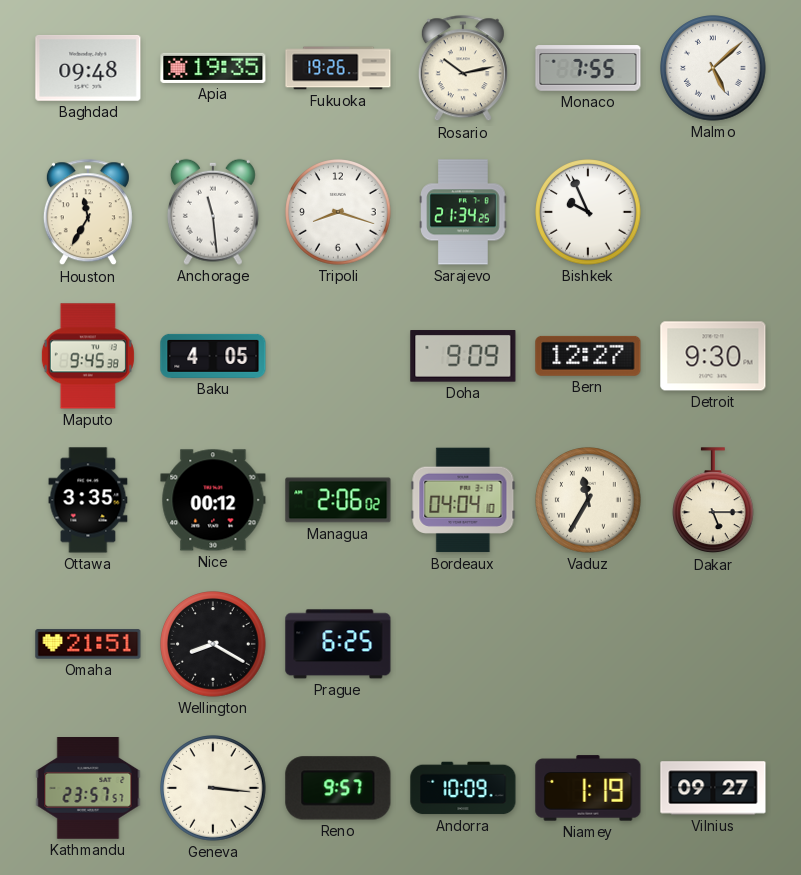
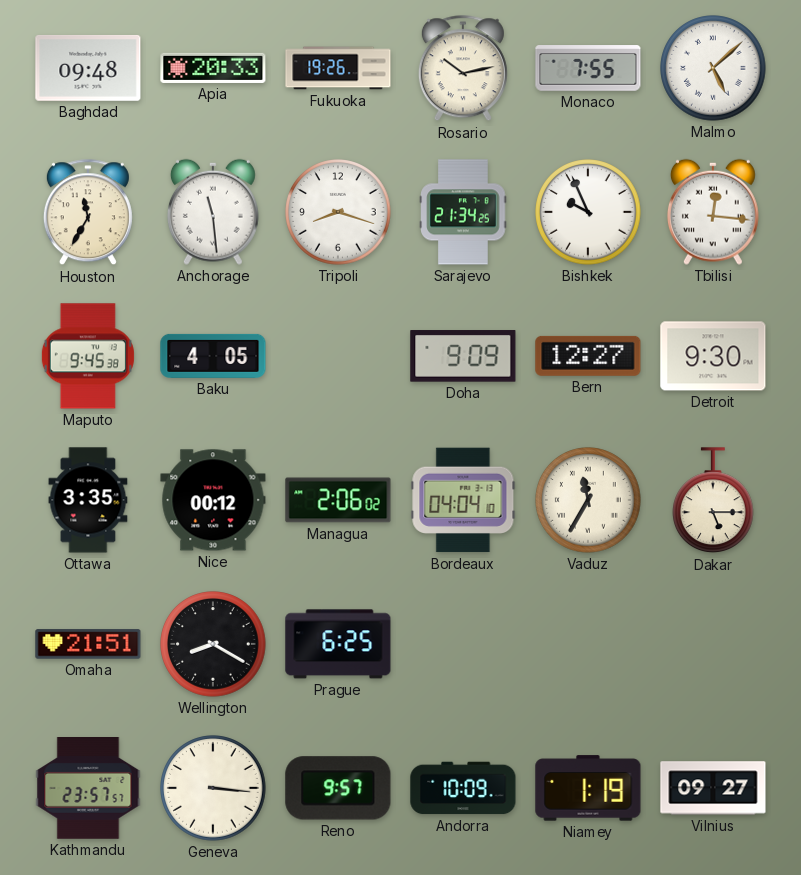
Apia: 19:35 -> 20:33
Tbilisi: none -> 12:16
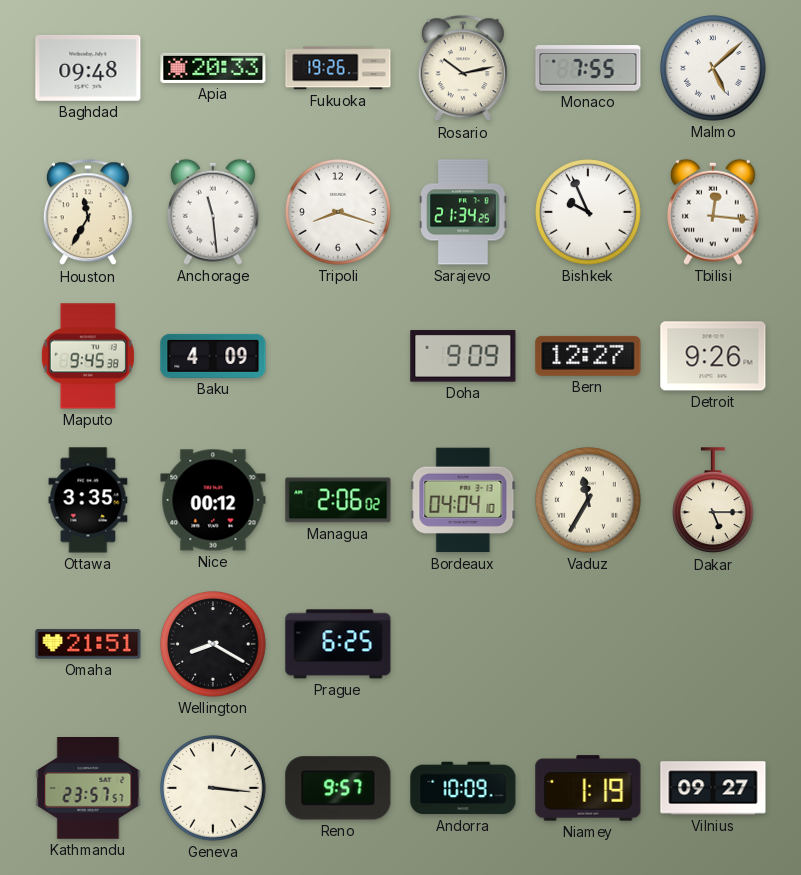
Baku: 4:05 -> 4:09
Detroit: 9:30 -> 9:26
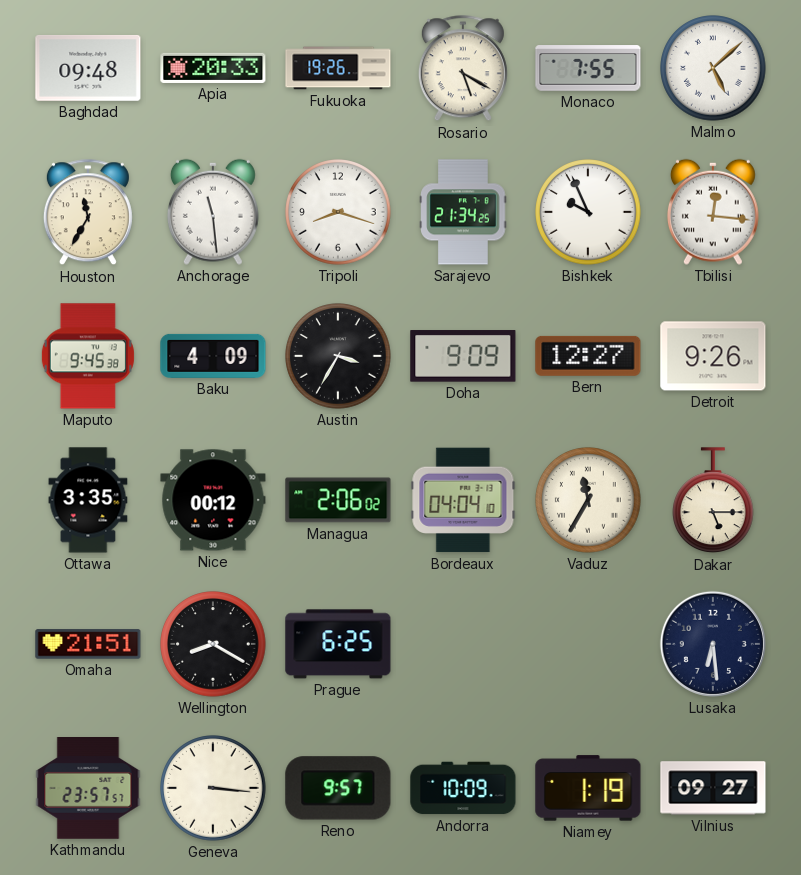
Rosario: 10:13 -> 5:20
Austin: none -> 3:35
Lusaka: none -> 6:29
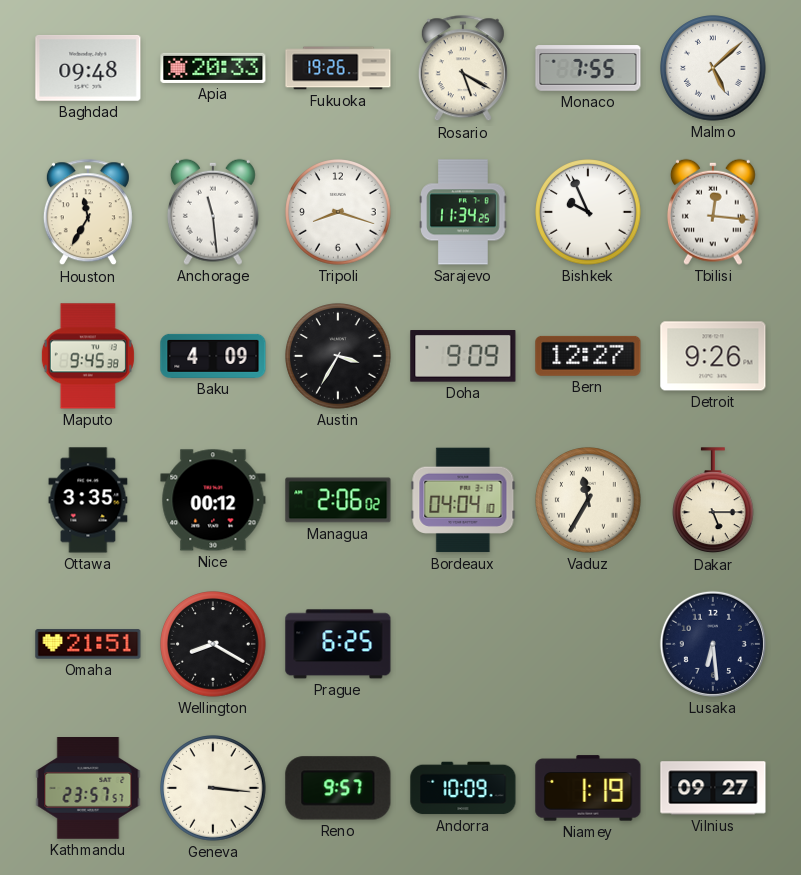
Sarajevo: 21:34 -> 11:34
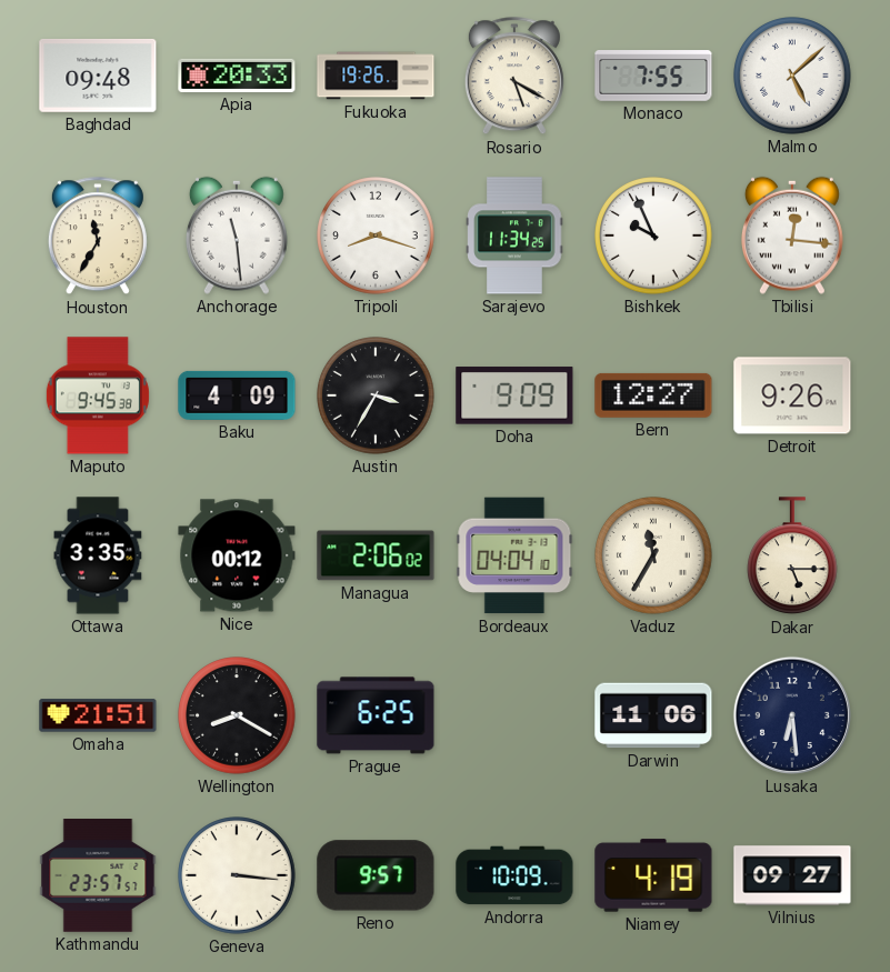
Darwin: none -> 11:06
Niamey: 1:19 -> 4:19
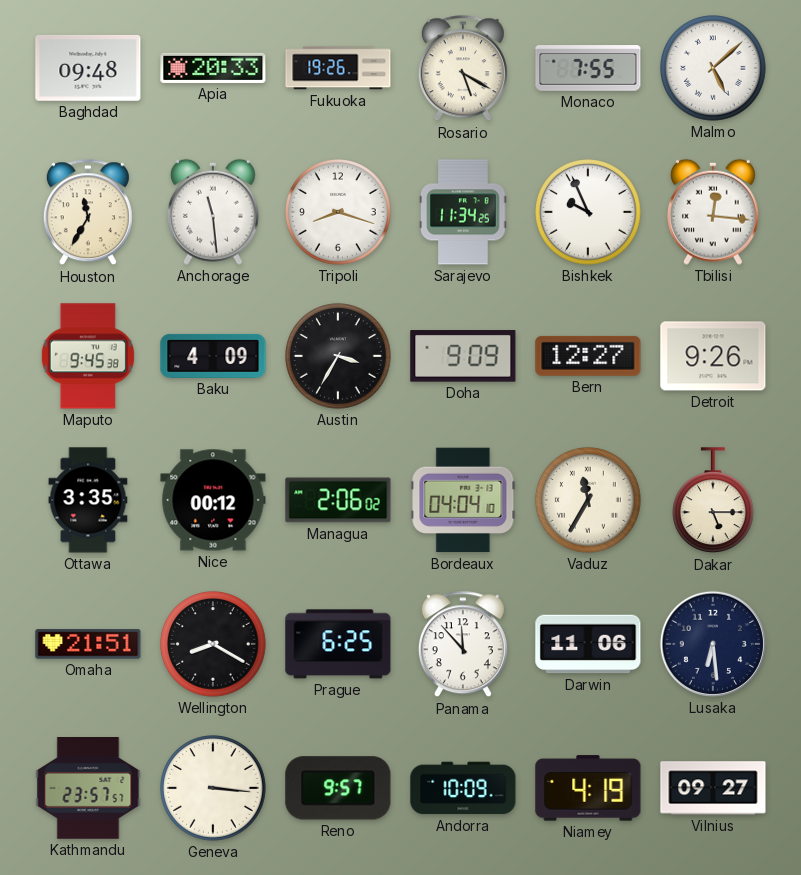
Panama: none -> 11:53
